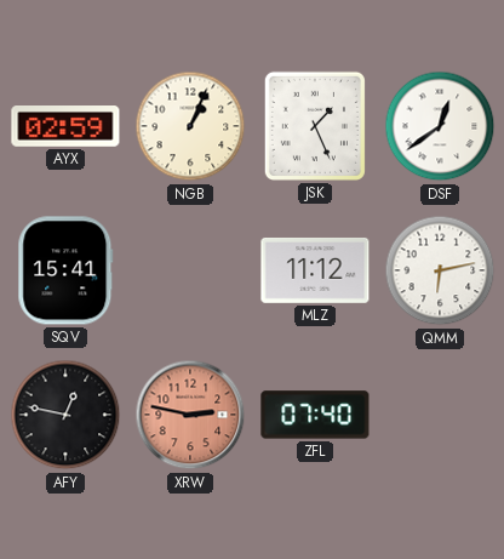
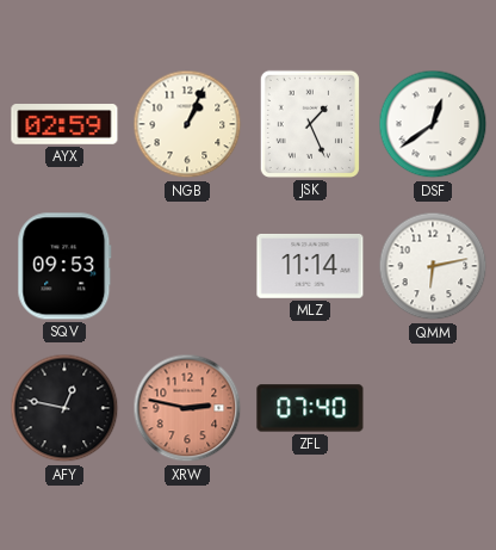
SQV: 15:41 -> 09:53
MLZ: 11:12 -> 11:14
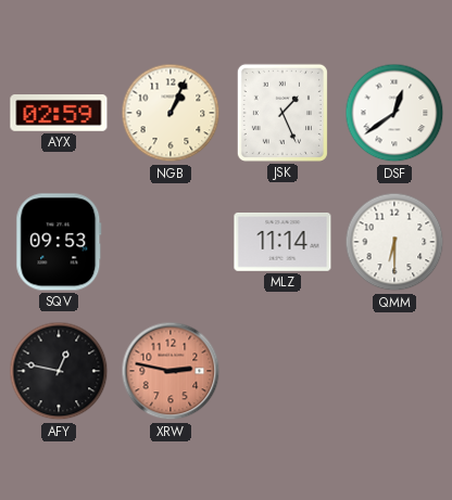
QMM: 6:13 -> 6:30
ZFL: 07:40 -> none
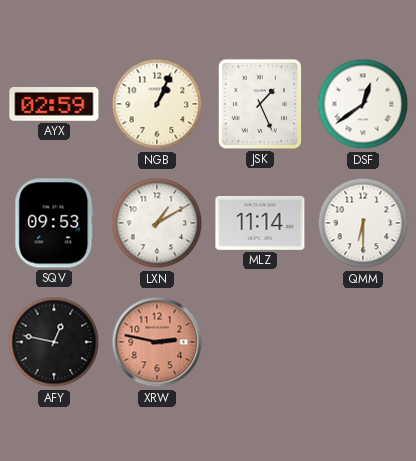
LXN: none -> 1:10
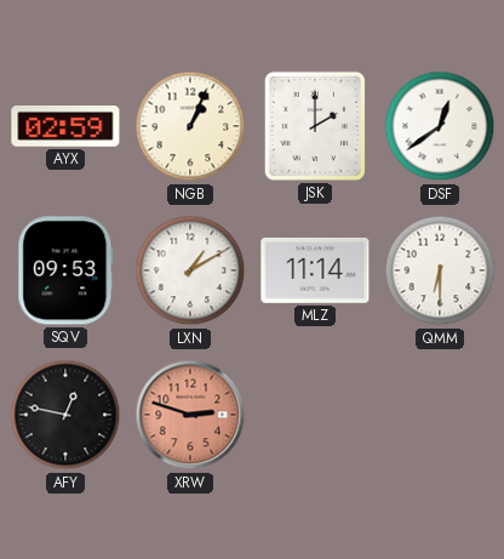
JSK: 1:26 -> 2:00
XRW: 2:47 -> 2:48
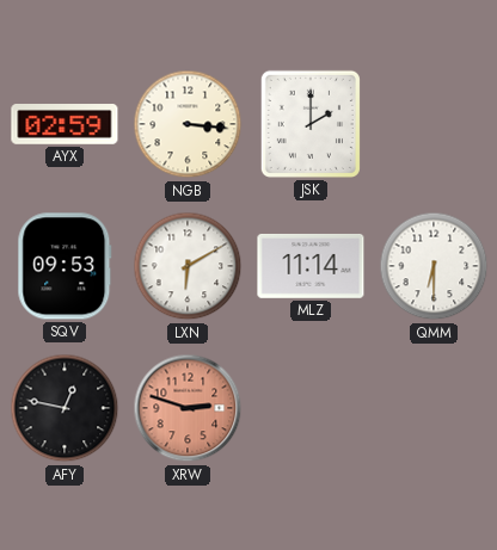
NGB: 1:04 -> 3:16
DSF: 12:39 -> none
LXN: 1:10 -> 6:10
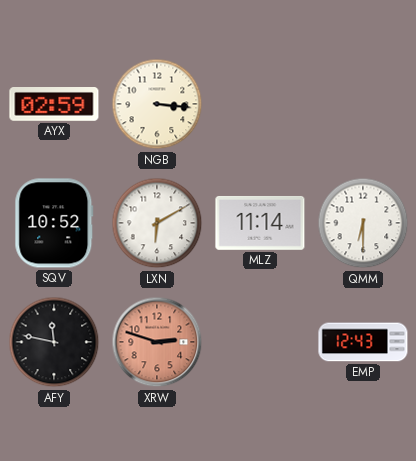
JSK: 2:00 -> none
SQV: 09:53 -> 10:52
AFY: 12:47 -> 11:47
EMP: none -> 12:43
